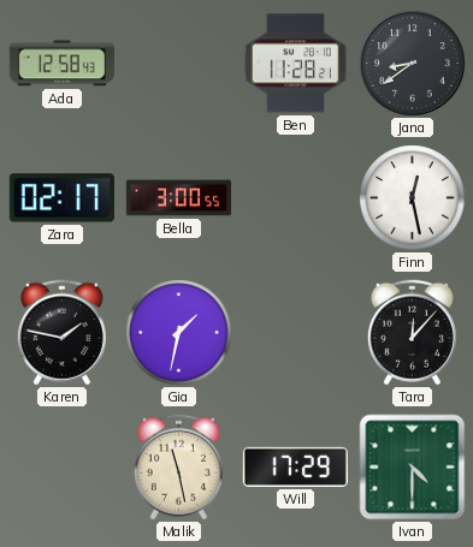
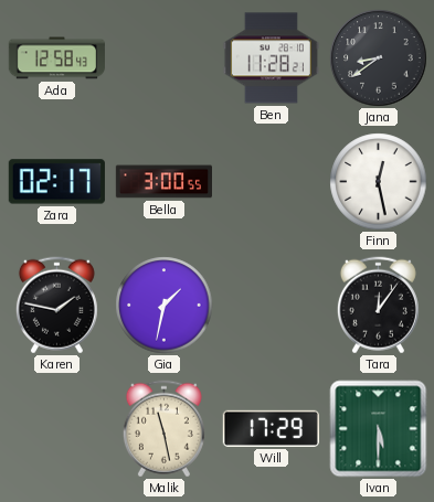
Tara: 12:07 -> 12:06
Ivan: 4:30 -> 5:30
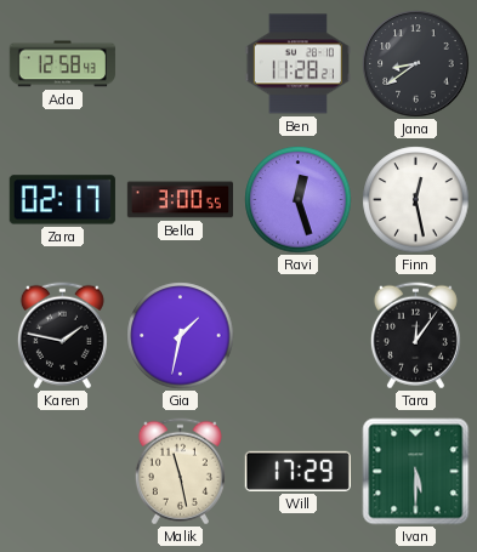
Ravi: none -> 12:27
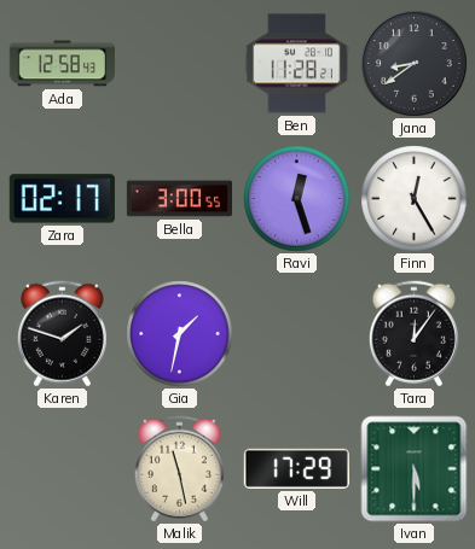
Finn: 12:28 -> 12:25
Karen: 1:47 -> 1:48
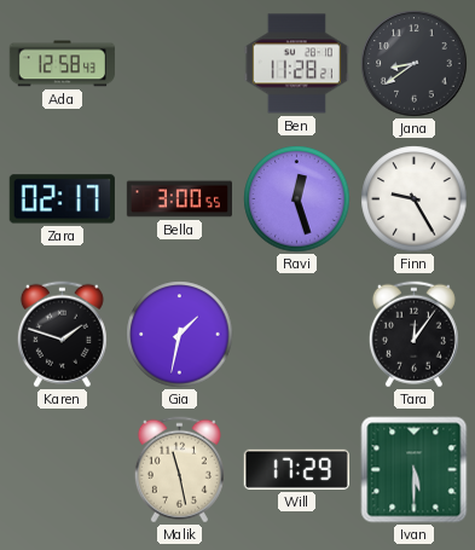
Finn: 12:25 -> 9:25
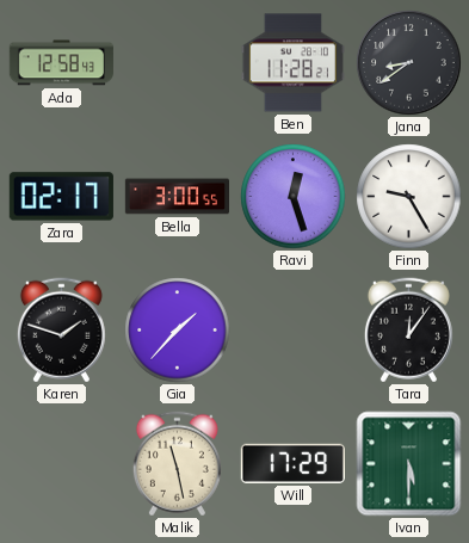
Gia: 1:32 -> 1:37
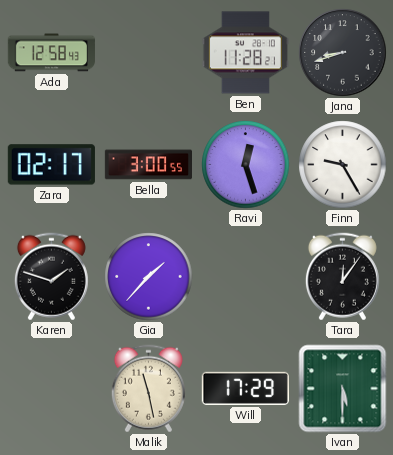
Jana: 8:39 -> 8:42
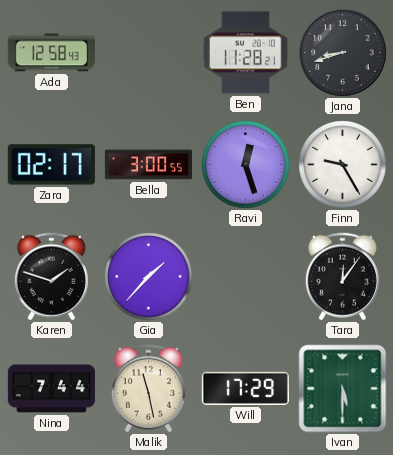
Nina: none -> 7:44
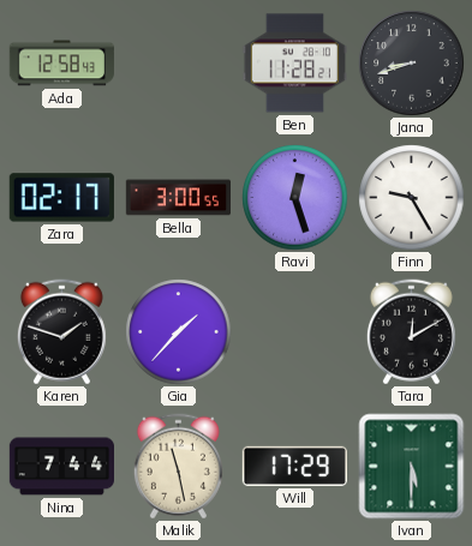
Tara: 12:06 -> 12:10
